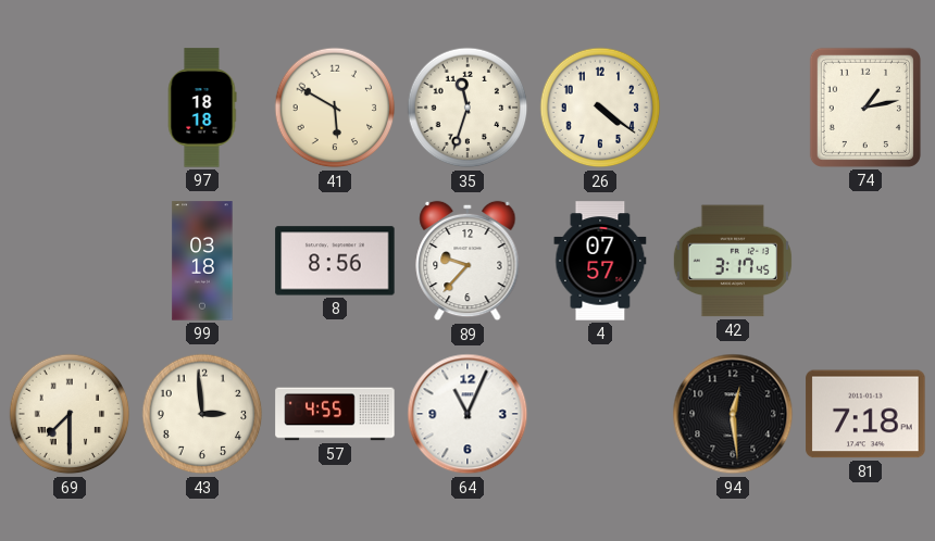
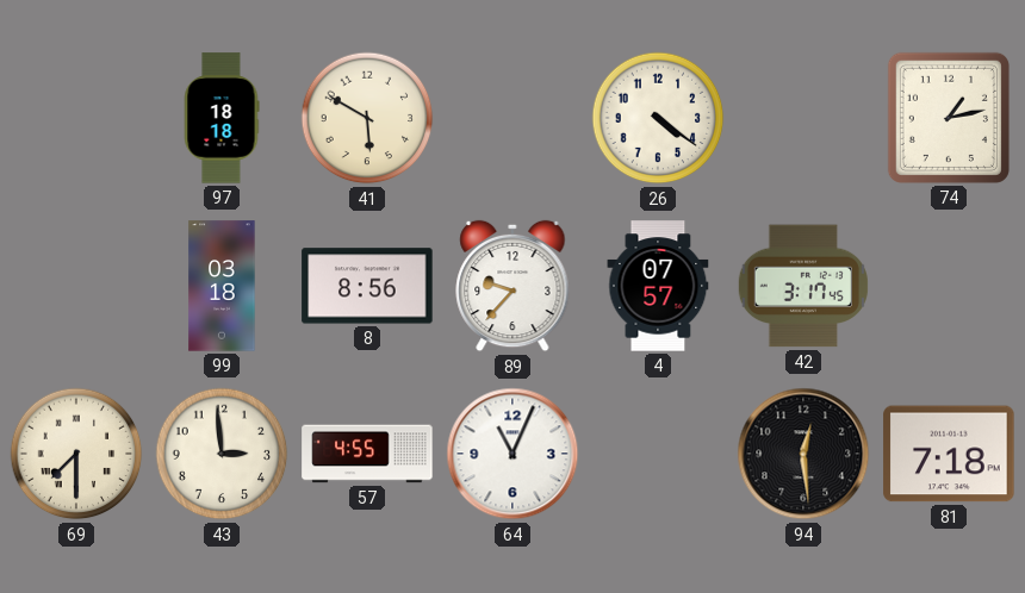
35: 11:33 -> none
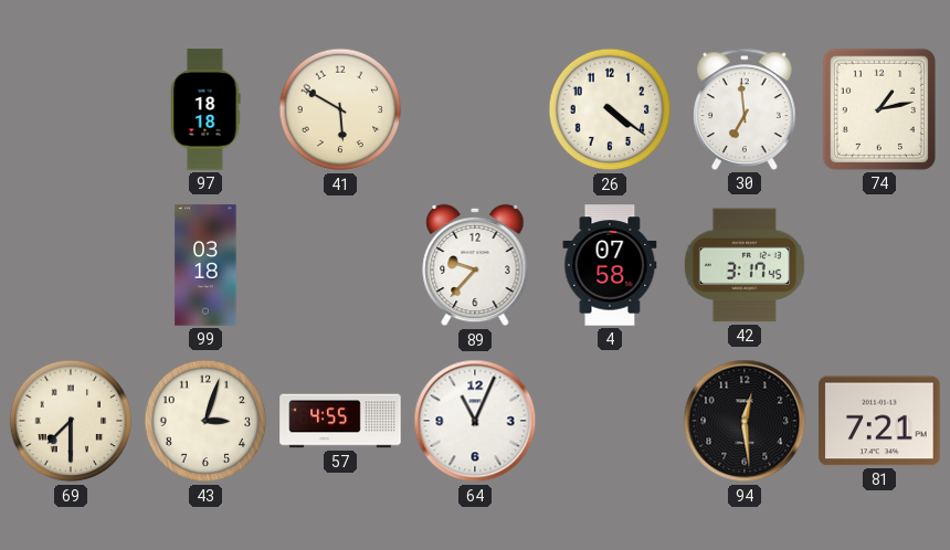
30: none -> 6:59
8: 8:56 -> none
4: 07:57 -> 07:58
43: 2:59 -> 3:03
81: 7:18 -> 7:21
